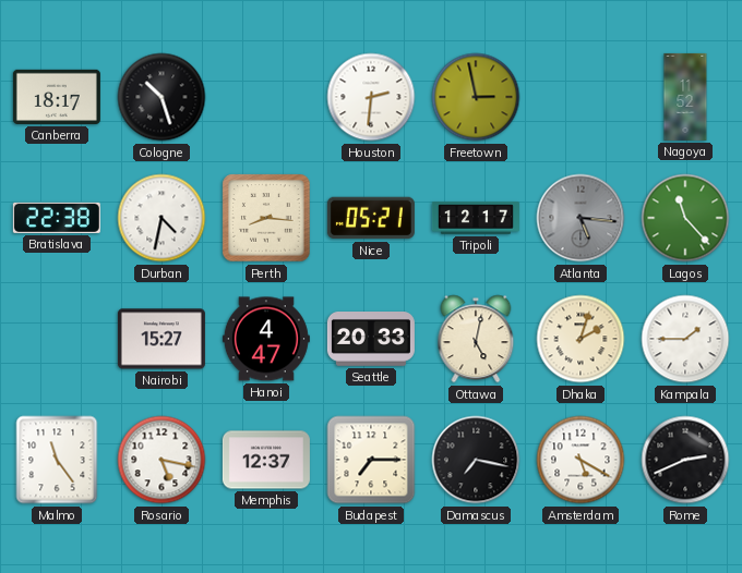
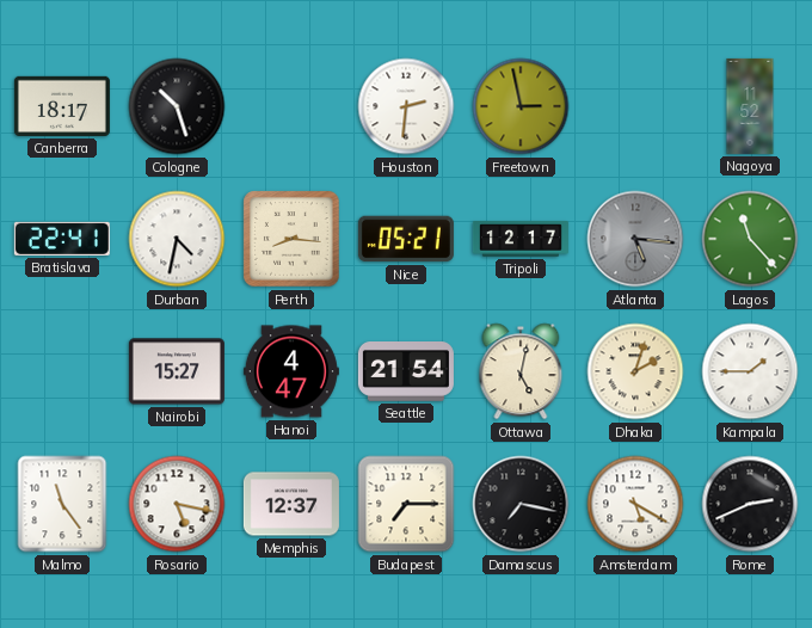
Bratislava: 22:38 -> 22:41
Seattle: 20:33 -> 21:54
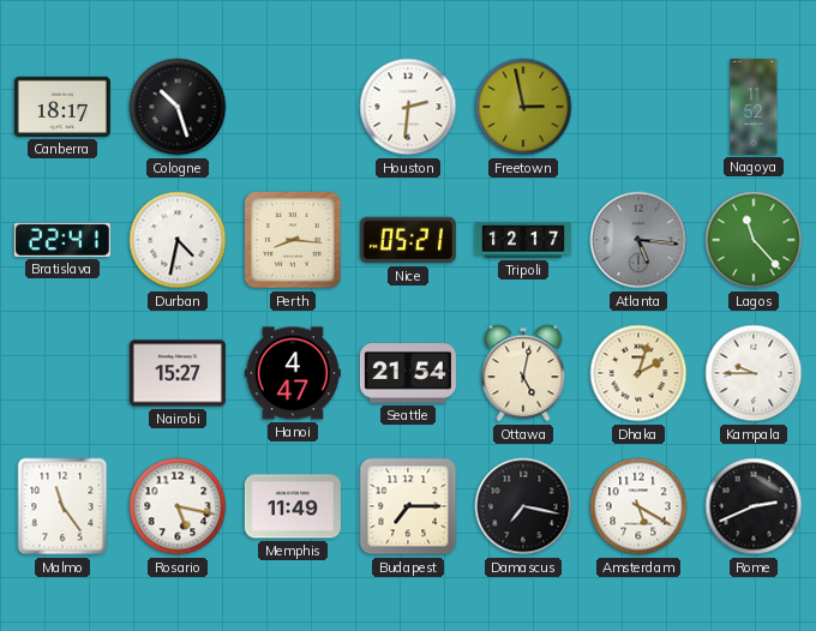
Kampala: 1:45 -> 9:45
Memphis: 12:37 -> 11:49
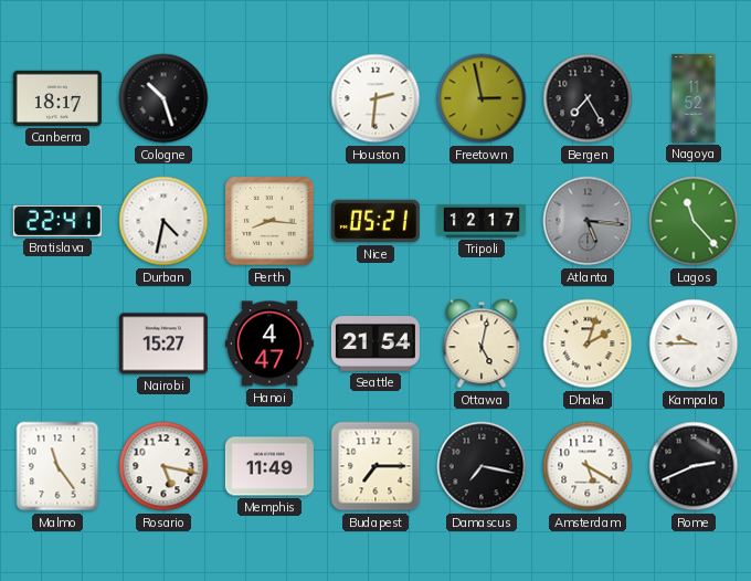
Bergen: none -> 7:25
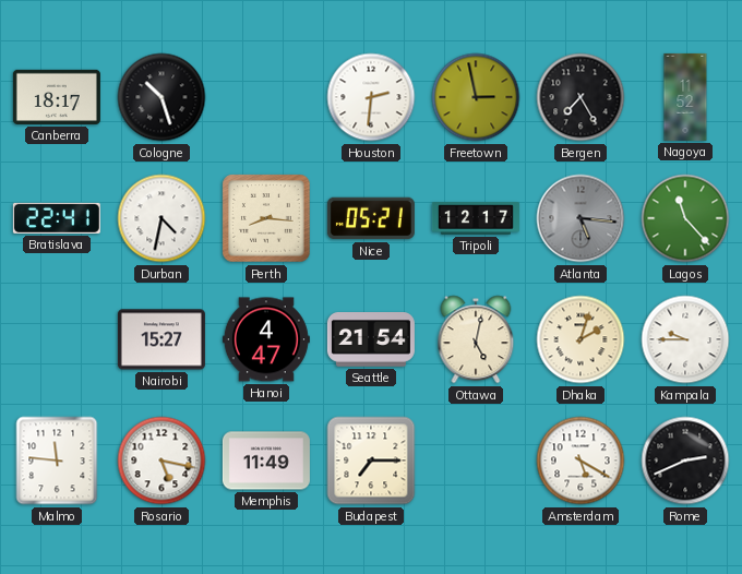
Malmo: 11:24 -> 11:46
Damascus: 7:17 -> none
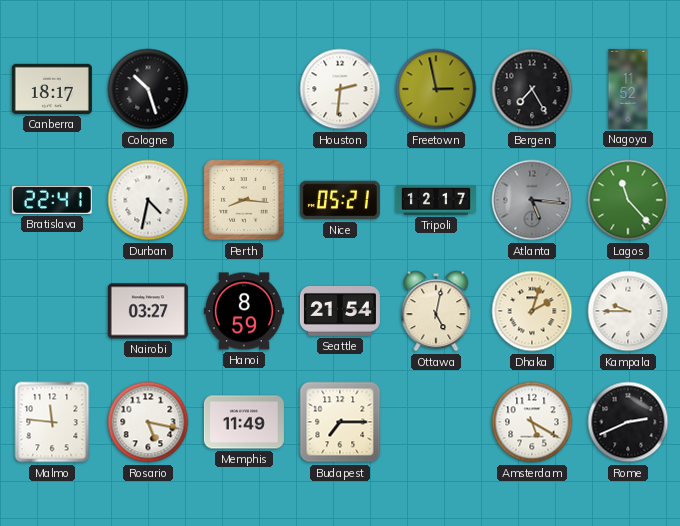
Nairobi: 15:27 -> 03:27
Hanoi: 4:47 -> 8:59
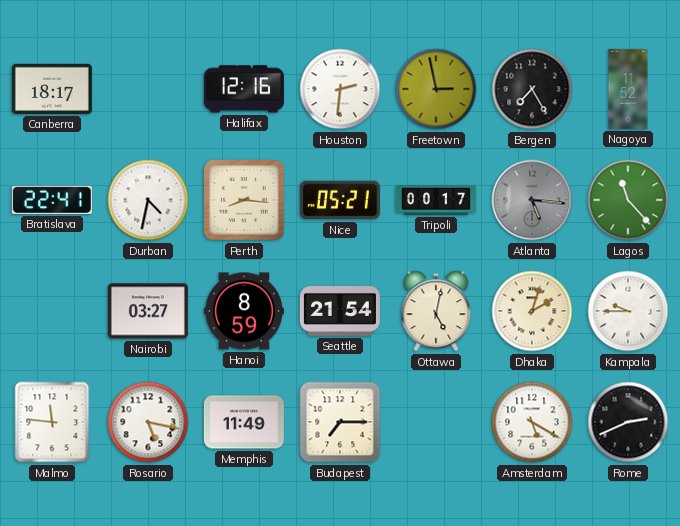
Cologne: 10:27 -> none
Halifax: none -> 12:16
Tripoli: 12:17 -> 00:17
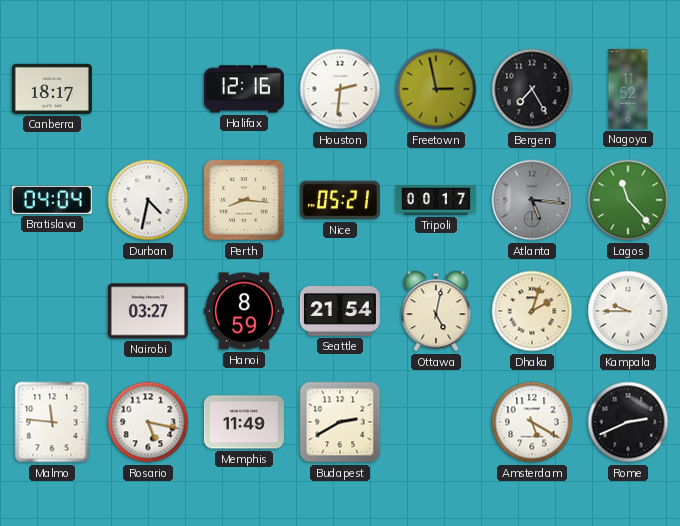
Bratislava: 22:41 -> 04:04
Budapest: 7:15 -> 2:40
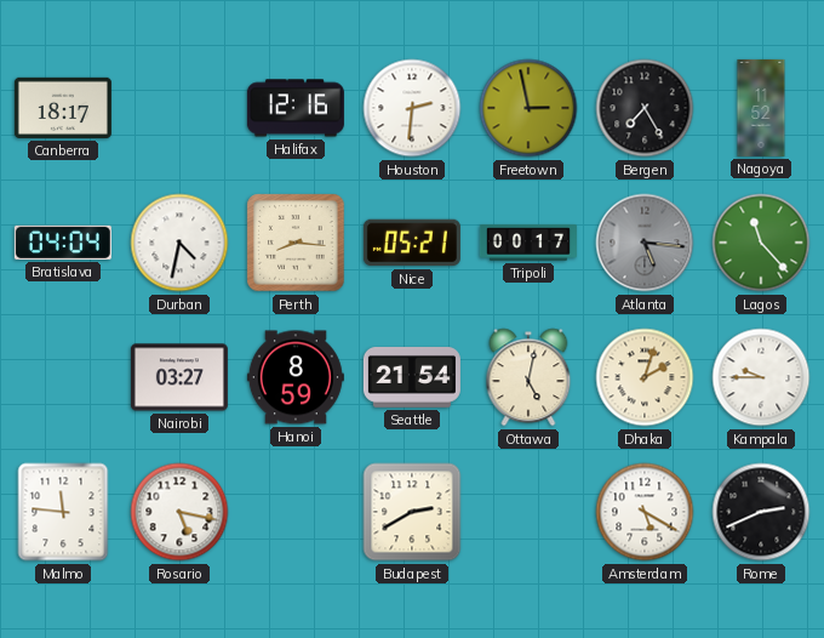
Memphis: 11:49 -> none
